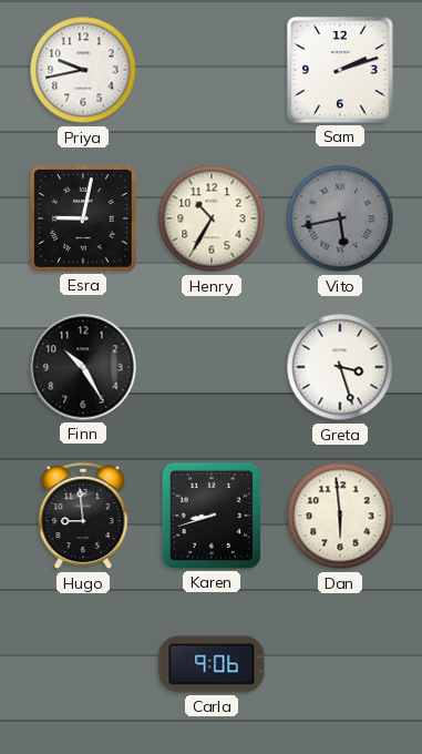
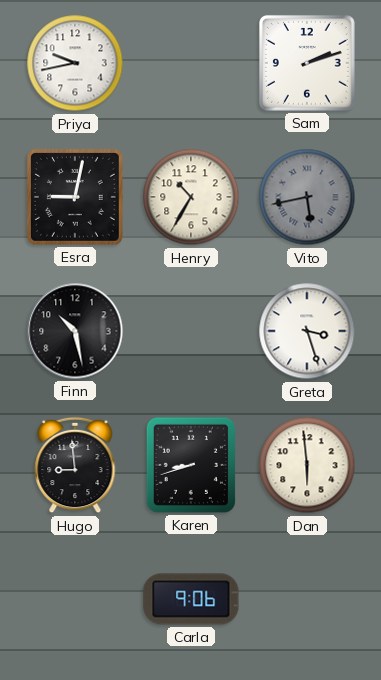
Finn: 10:25 -> 10:28
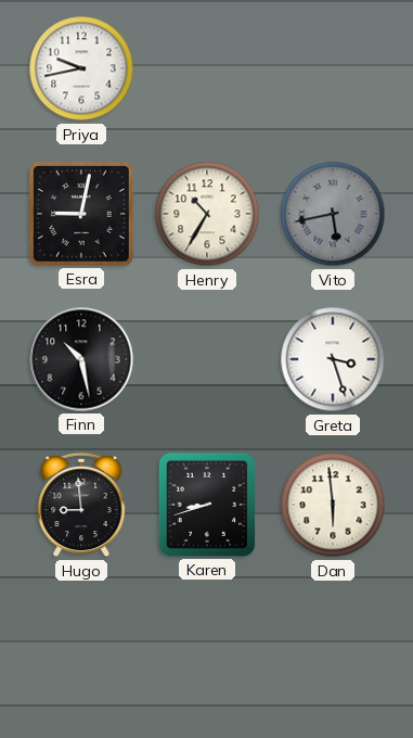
Sam: 2:12 -> none
Carla: 9:06 -> none
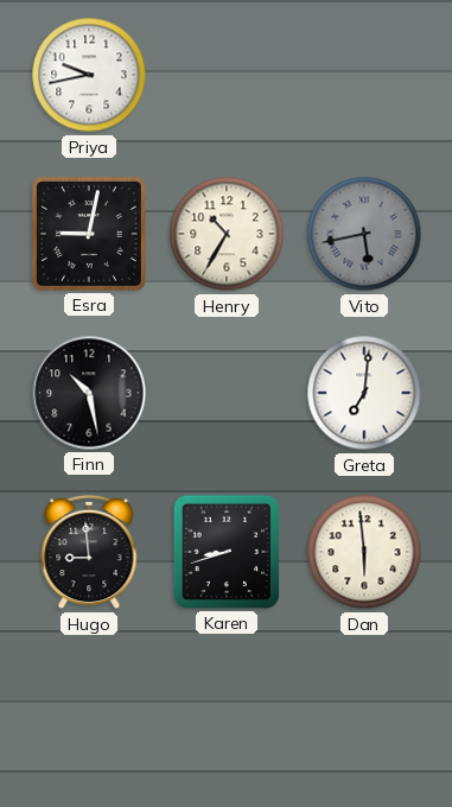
Greta: 3:27 -> 7:01
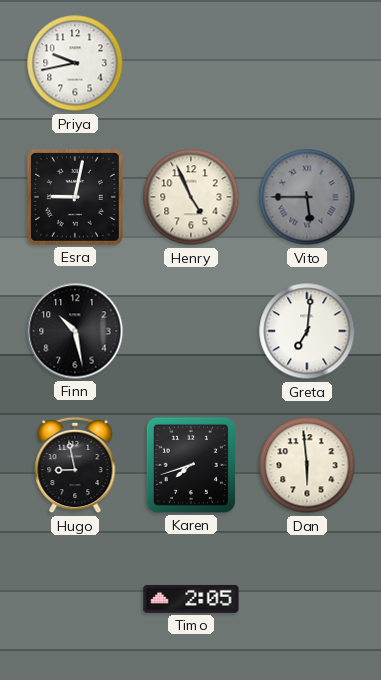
Henry: 10:35 -> 4:56
Vito: 5:43 -> 5:45
Hugo: 8:59 -> 8:58
Karen: 8:42 -> 7:42
Timo: none -> 2:05
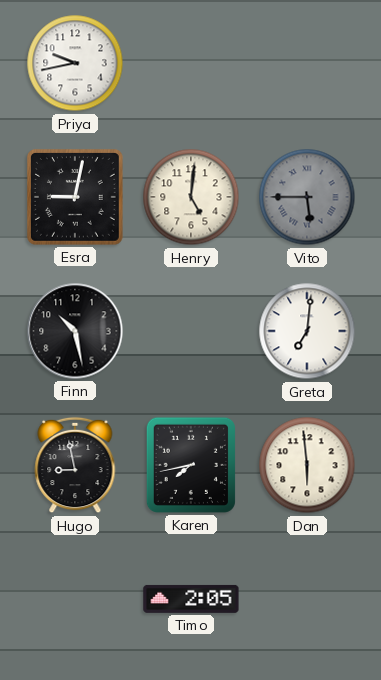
Henry: 4:56 -> 5:01
Karen: 7:42 -> 7:43
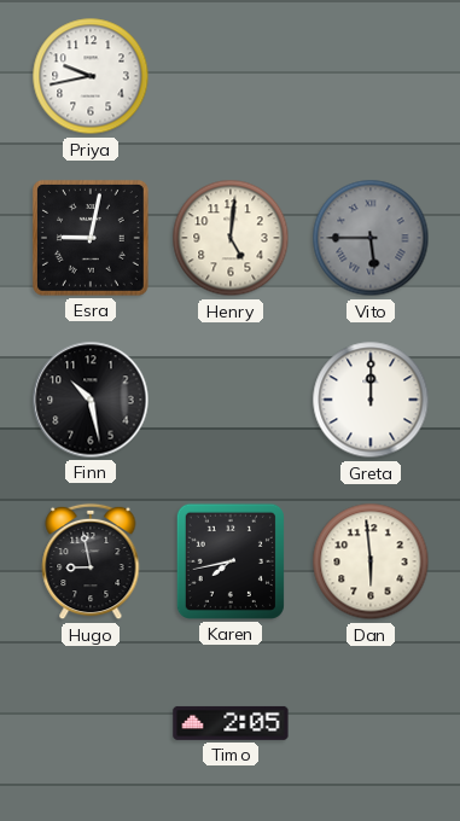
Greta: 7:01 -> 12:00
